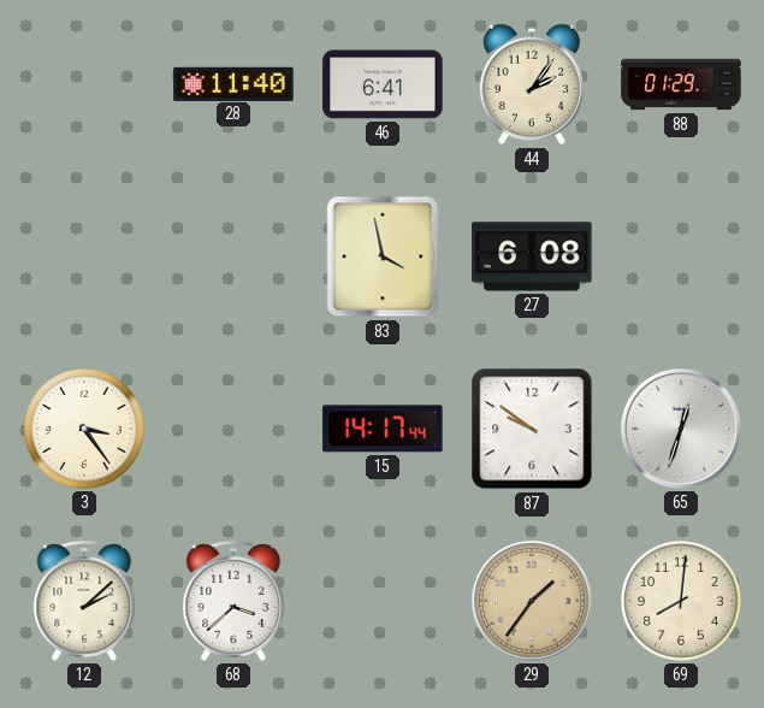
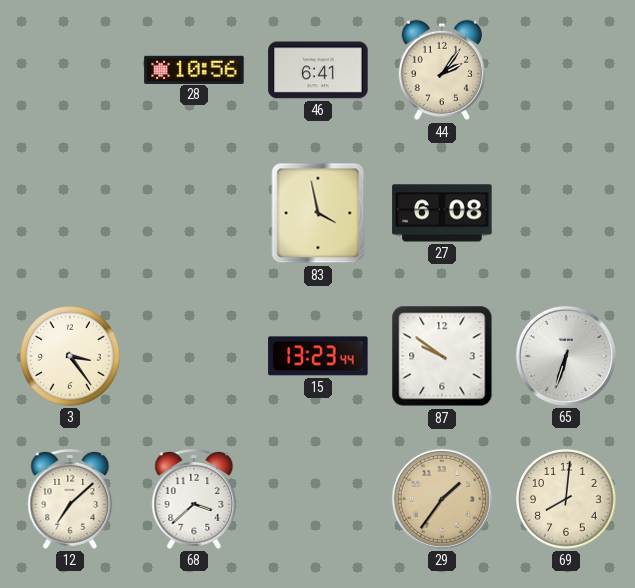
28: 11:40 -> 10:56
88: 01:29 -> none
15: 14:17 -> 13:23
65: 12:33 -> 6:33
12: 2:08 -> 7:08
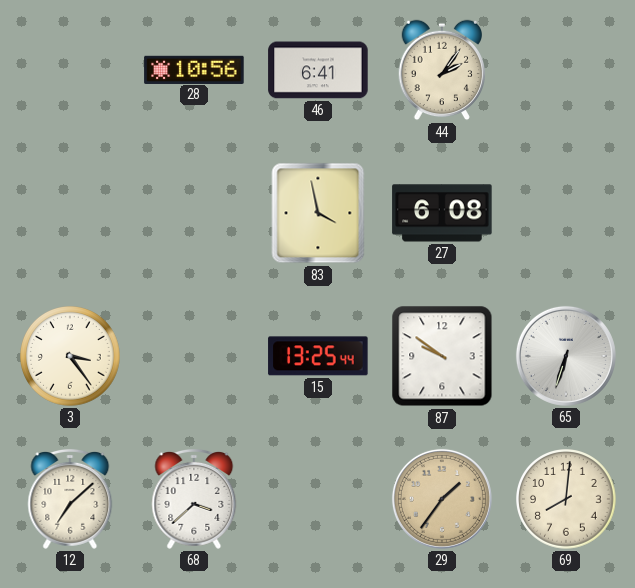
15: 13:23 -> 13:25
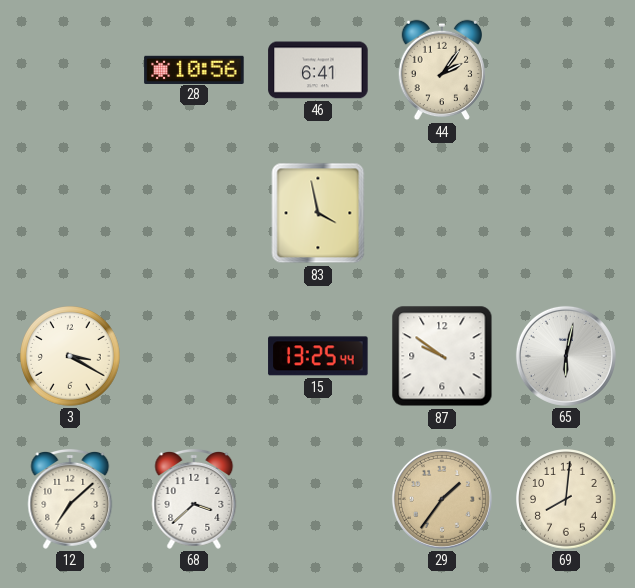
27: 6:08 -> none
3: 3:24 -> 3:20
65: 6:33 -> 6:02
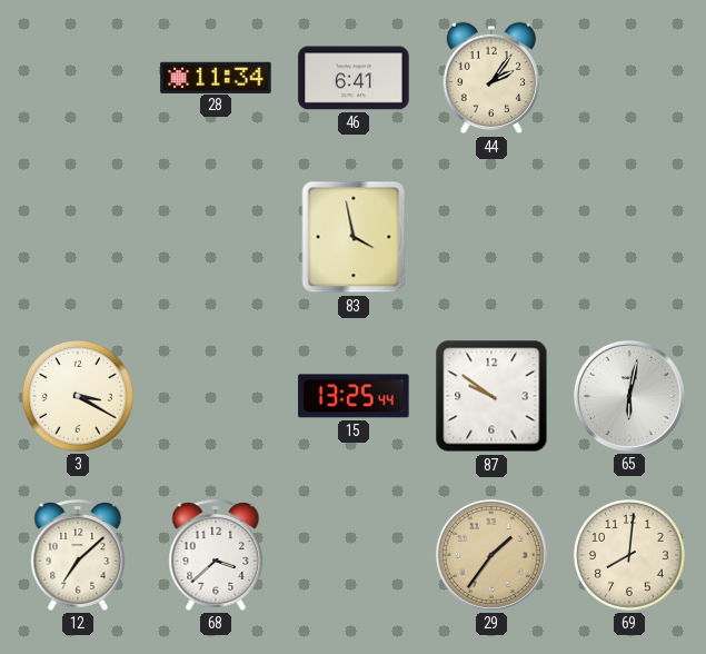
28: 10:56 -> 11:34
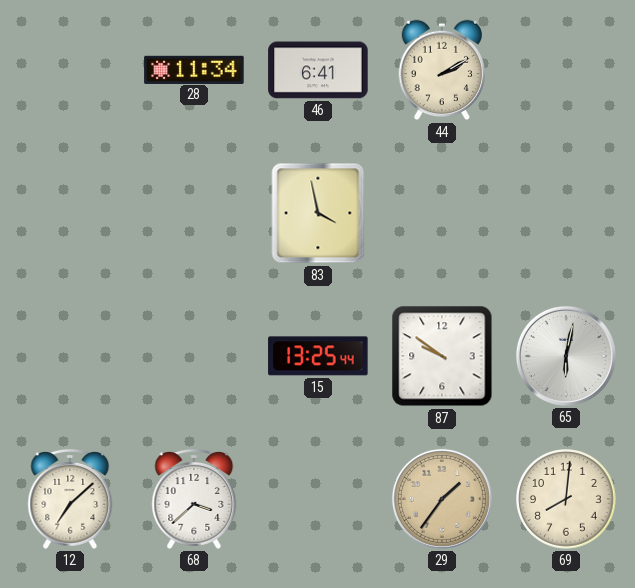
44: 2:06 -> 2:10
3: 3:20 -> none
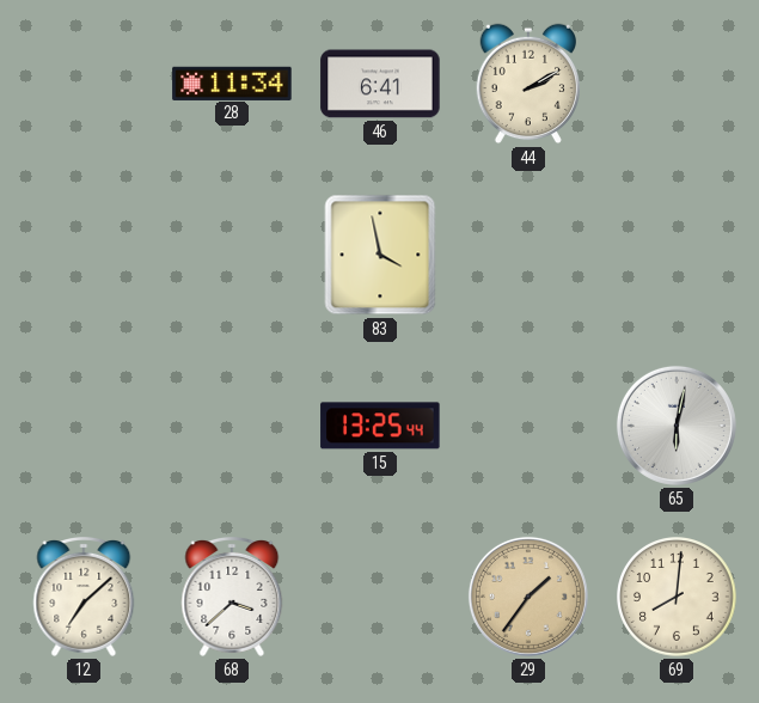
87: 9:51 -> none
